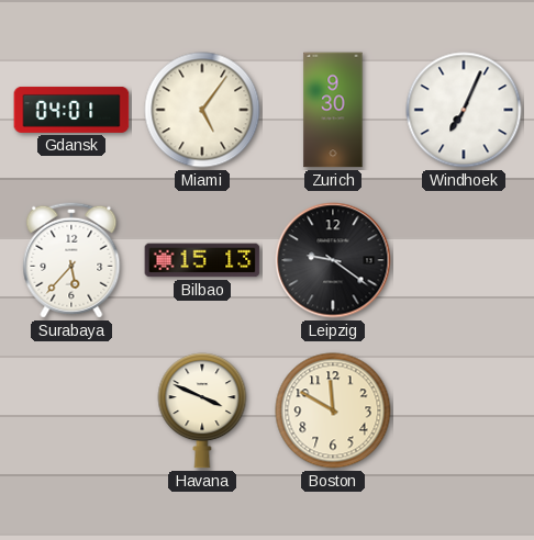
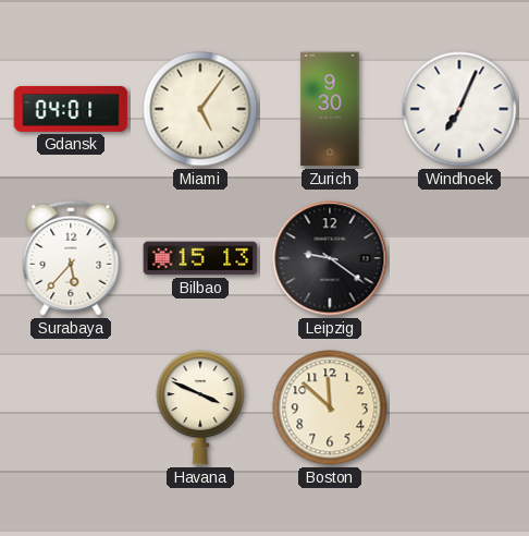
Boston: 11:50 -> 11:52
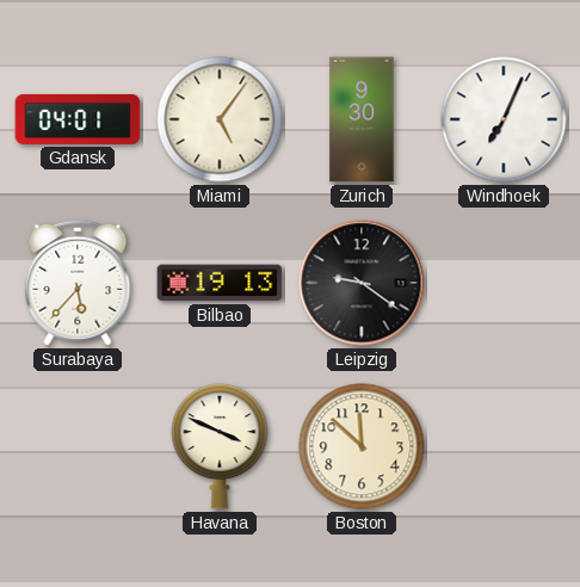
Bilbao: 15:13 -> 19:13
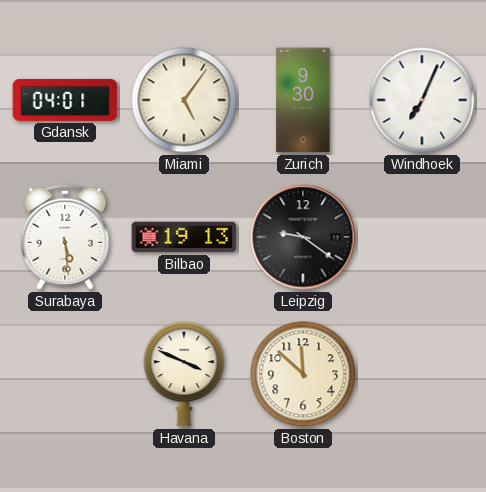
Surabaya: 5:37 -> 5:29
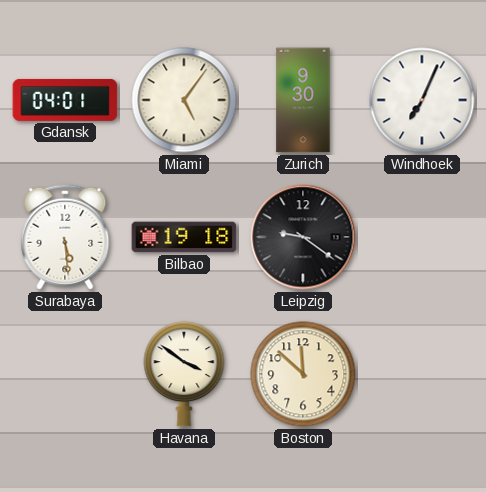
Bilbao: 19:13 -> 19:18
Havana: 3:49 -> 3:51
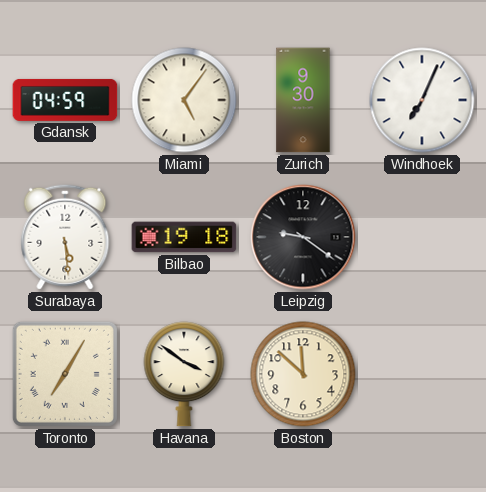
Gdansk: 04:01 -> 04:59
Toronto: none -> 7:05
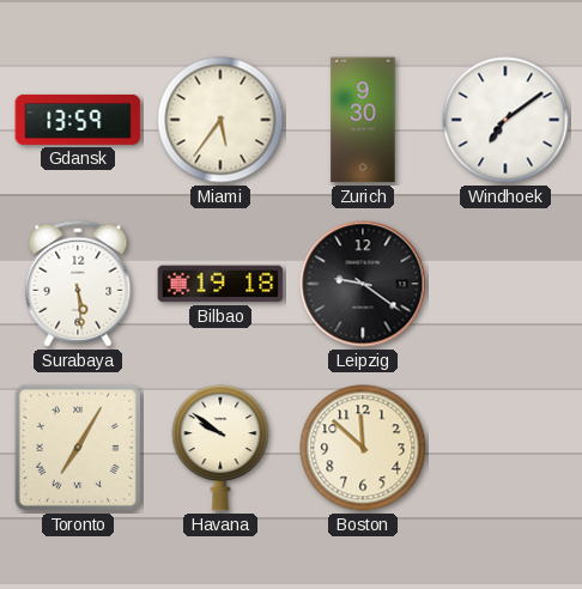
Gdansk: 04:59 -> 13:59
Miami: 5:06 -> 5:36
Windhoek: 7:04 -> 7:09
Havana: 3:51 -> 9:51
